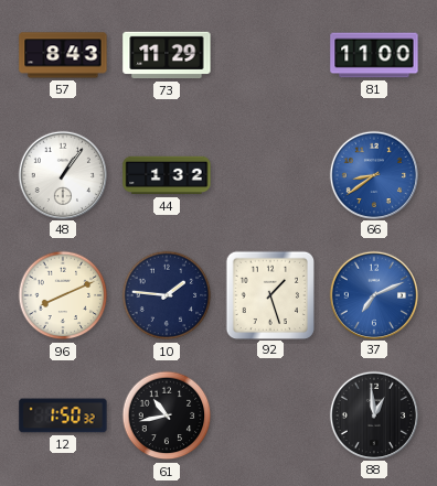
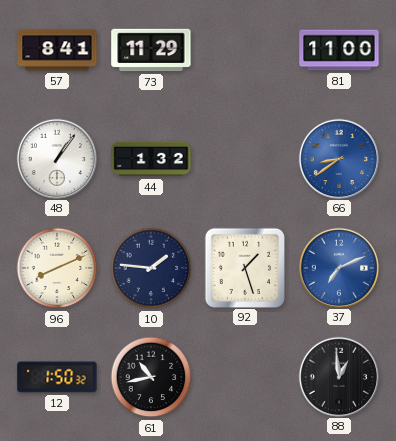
57: 8:43 -> 8:41
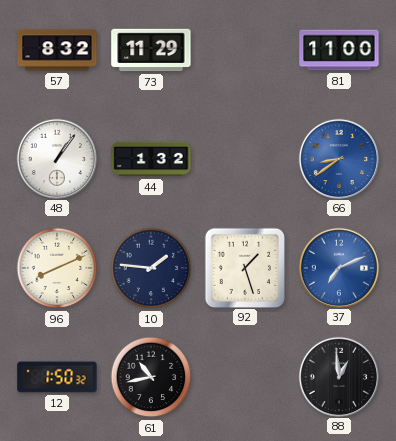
57: 8:41 -> 8:32
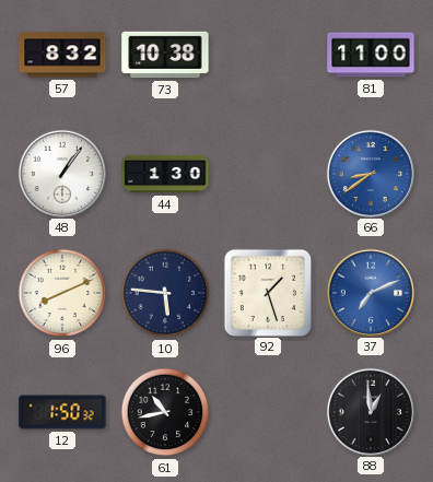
73: 11:29 -> 10:38
44: 1:32 -> 1:30
10: 1:46 -> 5:46
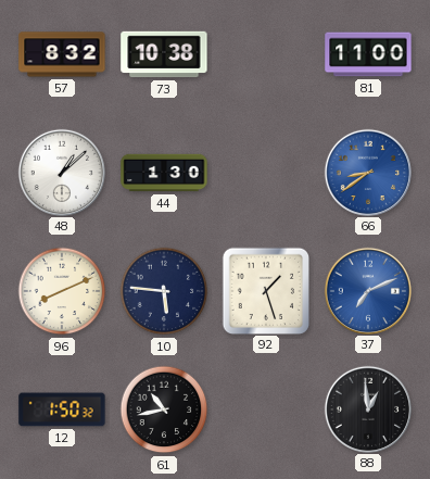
48: 1:06 -> 1:08
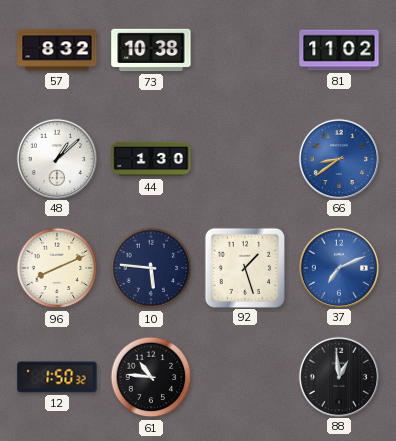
81: 11:00 -> 11:02
61: 10:43 -> 10:46
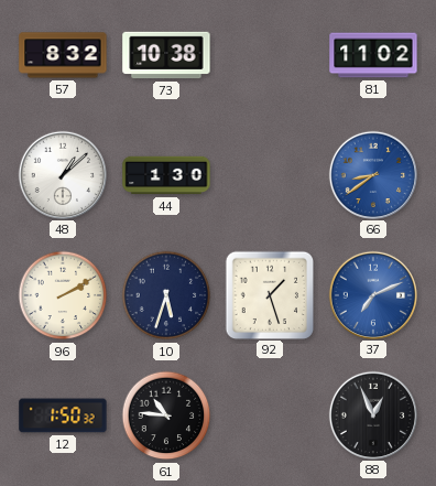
96: 8:11 -> 2:10
10: 5:46 -> 5:33
88: 12:59 -> 12:56
